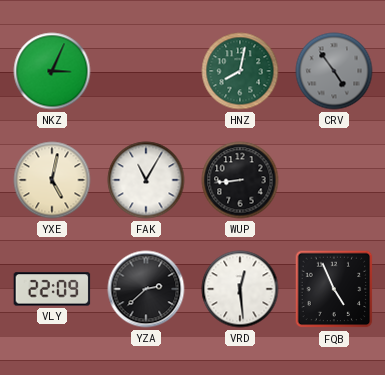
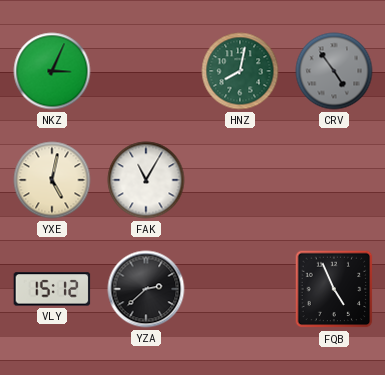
WUP: 8:44 -> none
VLY: 22:09 -> 15:12
VRD: 12:29 -> none
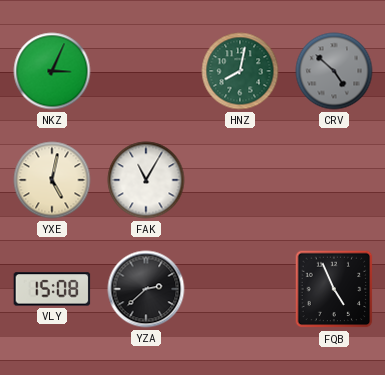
CRV: 4:54 -> 4:52
VLY: 15:12 -> 15:08
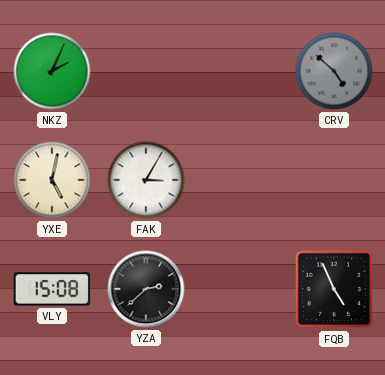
NKZ: 3:04 -> 2:04
HNZ: 8:02 -> none
FAK: 11:05 -> 3:05
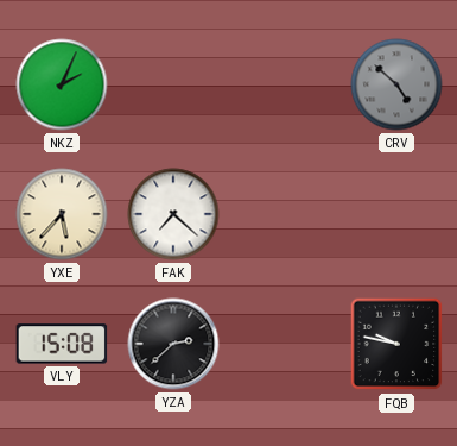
YXE: 5:02 -> 5:37
FAK: 3:05 -> 7:22
FQB: 4:56 -> 9:47
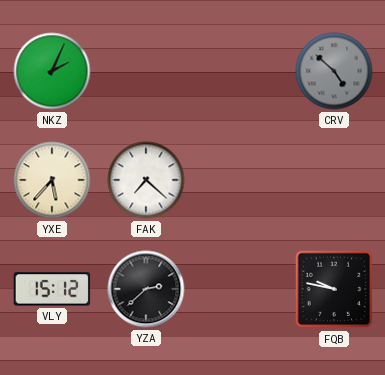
VLY: 15:08 -> 15:12
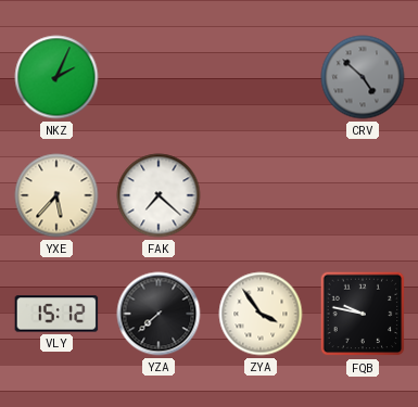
YZA: 2:38 -> 7:38
ZYA: none -> 3:54
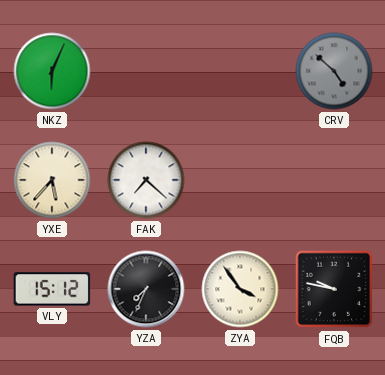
NKZ: 2:04 -> 6:04
YZA: 7:38 -> 7:34
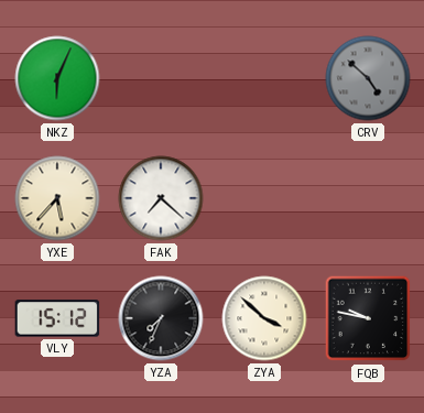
ZYA: 3:54 -> 3:52
